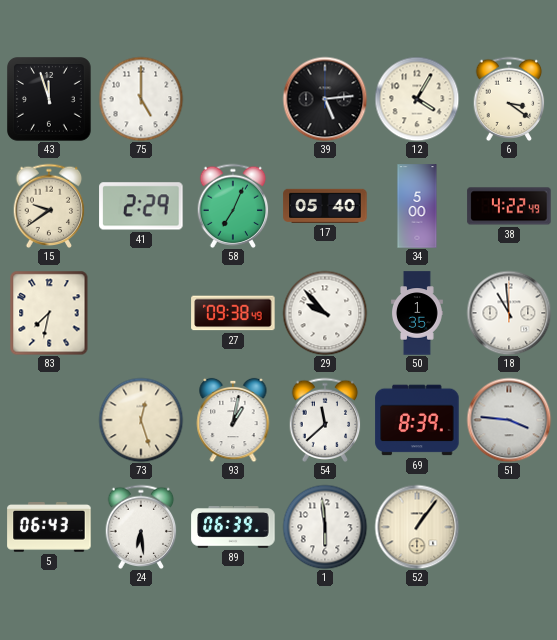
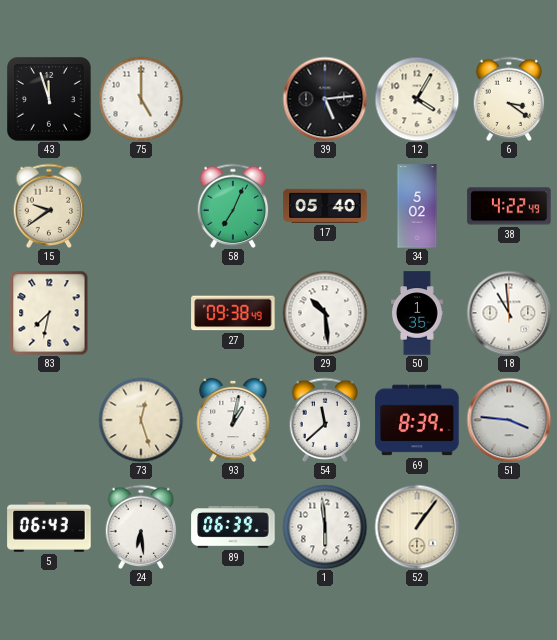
41: 2:29 -> none
34: 5:00 -> 5:02
29: 9:53 -> 10:29
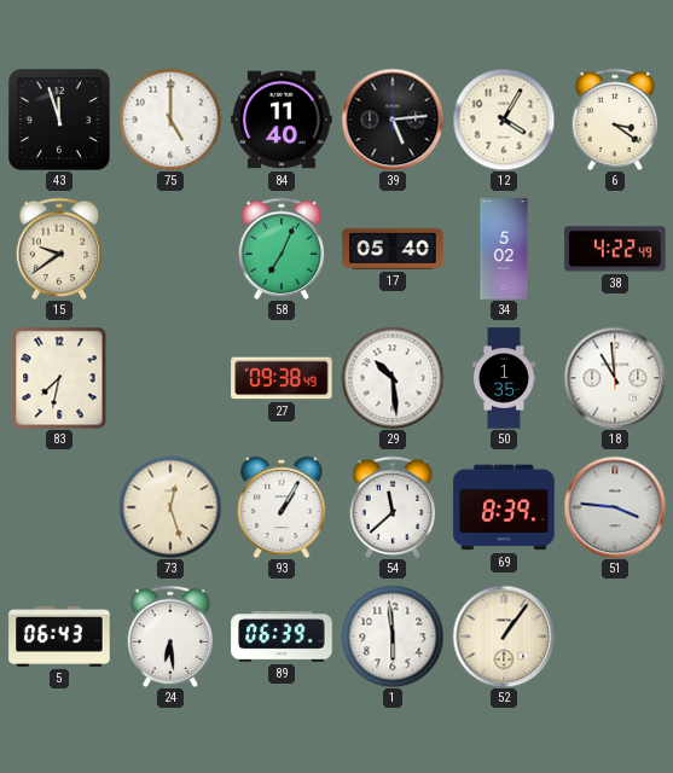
84: none -> 11:40
93: 1:02 -> 1:05
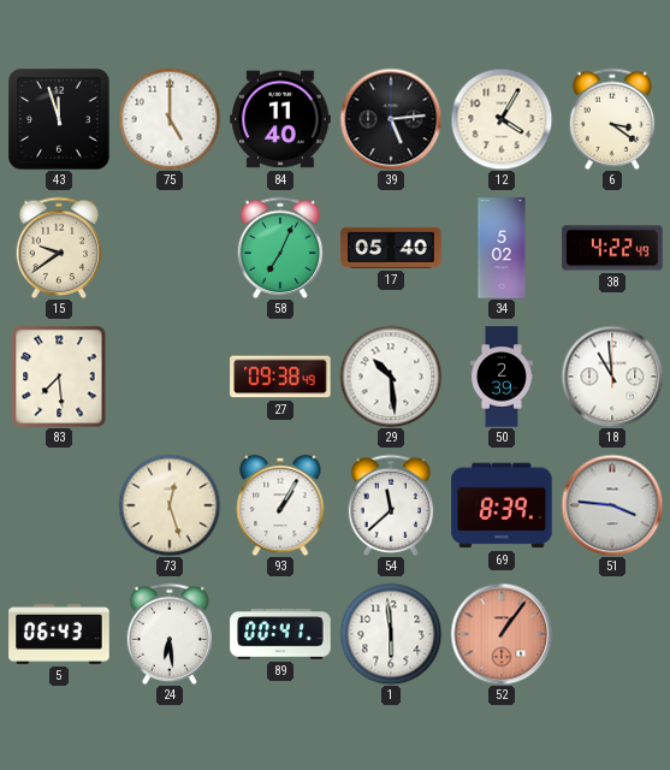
83: 7:32 -> 7:29
50: 1:35 -> 2:39
89: 06:39 -> 00:41
52 dial: cream -> salmon
